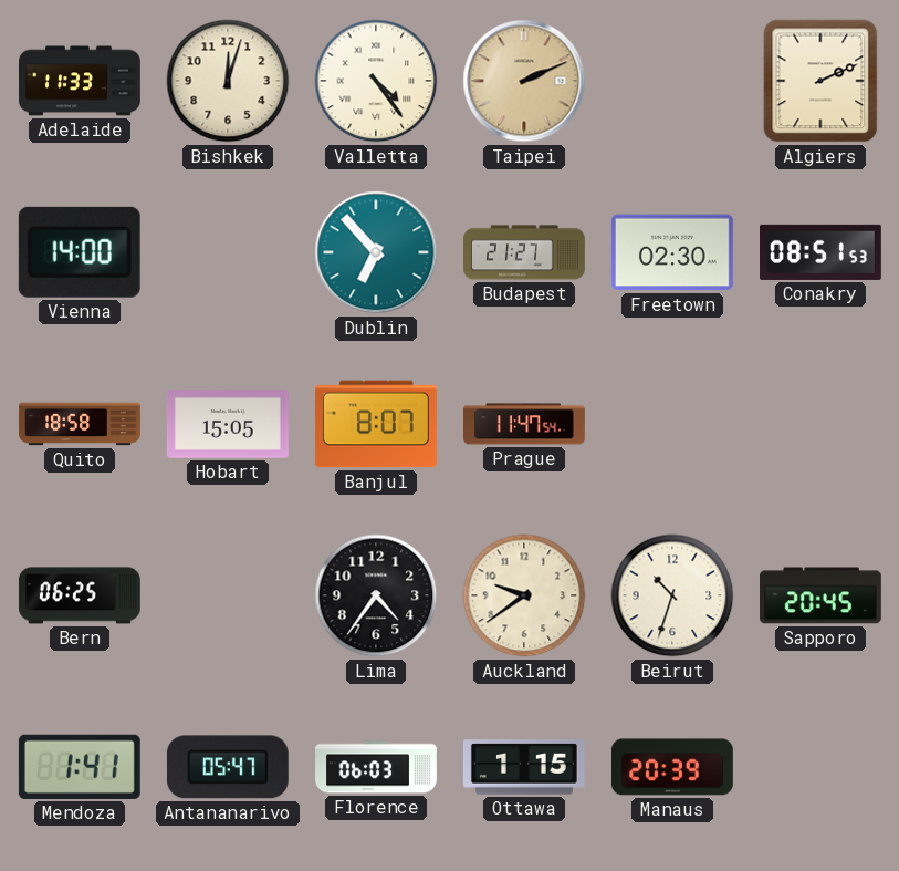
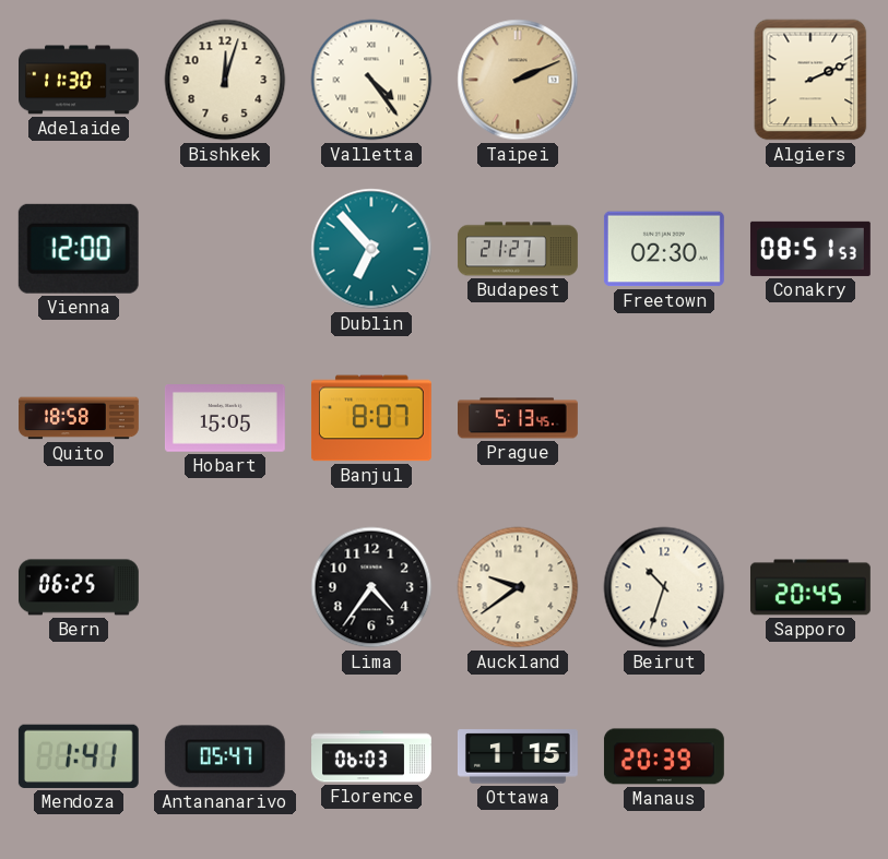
Adelaide: 11:33 -> 11:30
Vienna: 14:00 -> 12:00
Prague: 11:47 -> 5:13
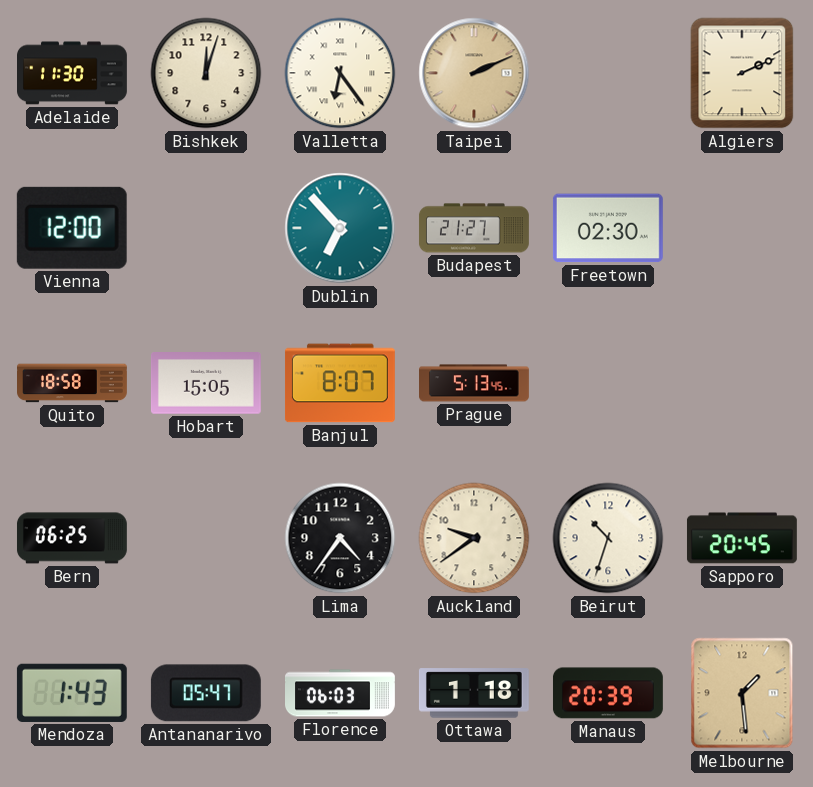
Valletta: 4:24 -> 6:24
Conakry: 08:51 -> none
Mendoza: 1:41 -> 1:43
Ottawa: 1:15 -> 1:18
Melbourne: none -> 1:29
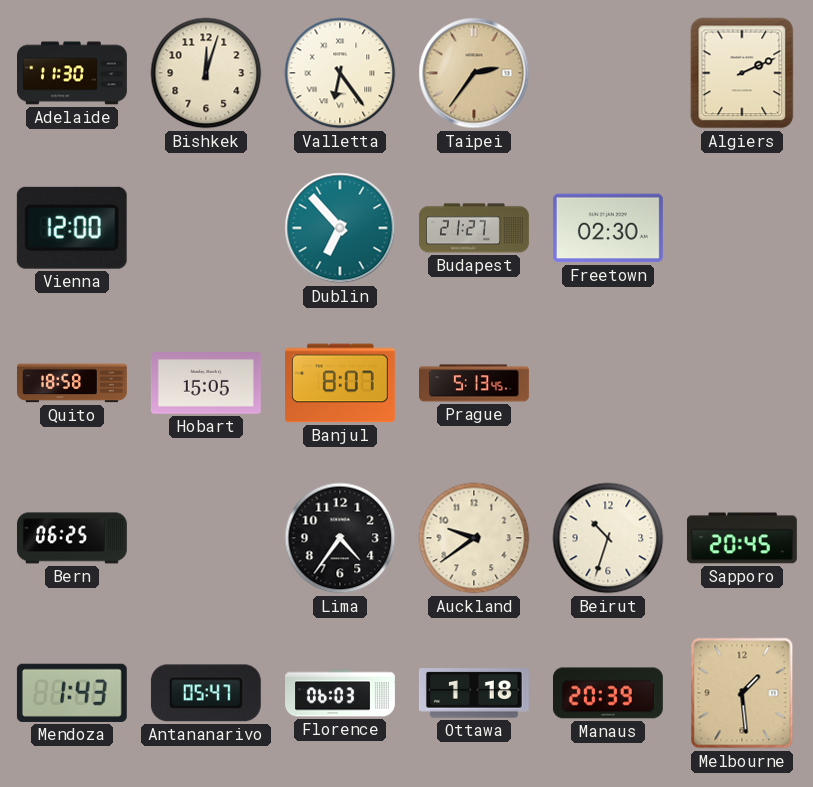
Taipei: 2:11 -> 2:36
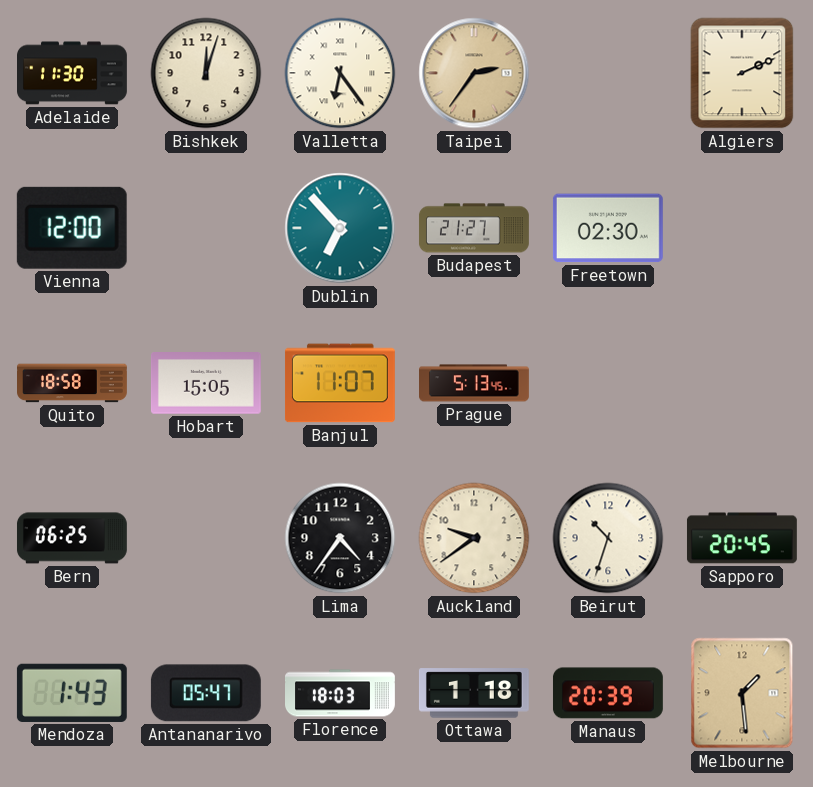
Banjul: 8:07 -> 11:07
Florence: 06:03 -> 18:03
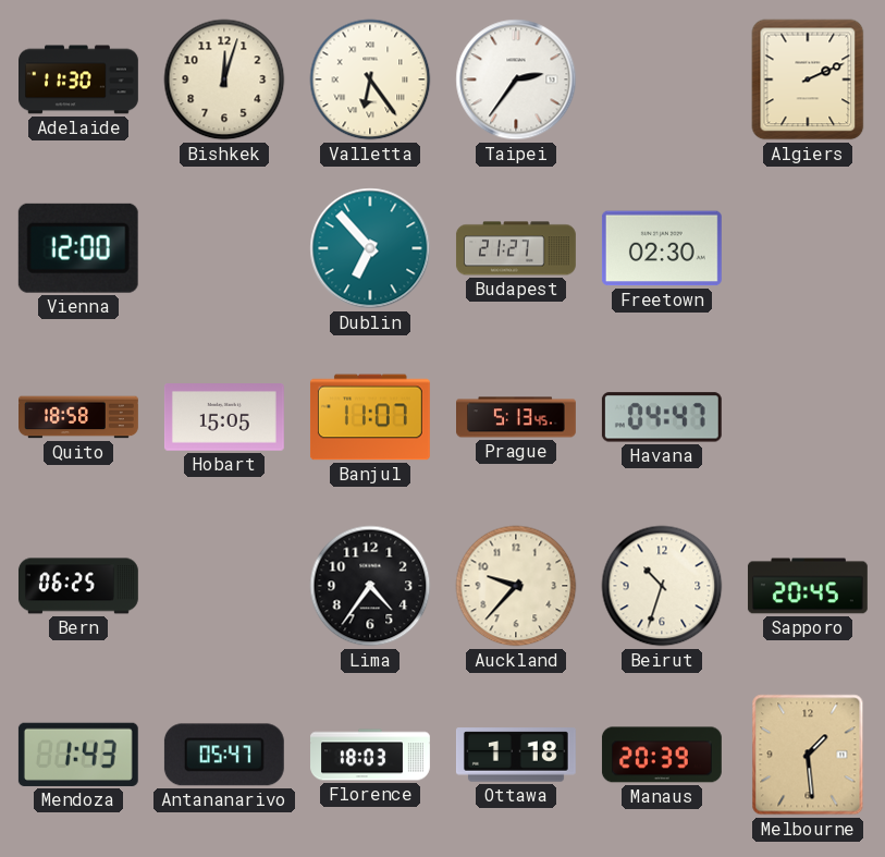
Taipei dial: champagne -> white
Havana: none -> 04:47
Auckland: 9:39 -> 9:37
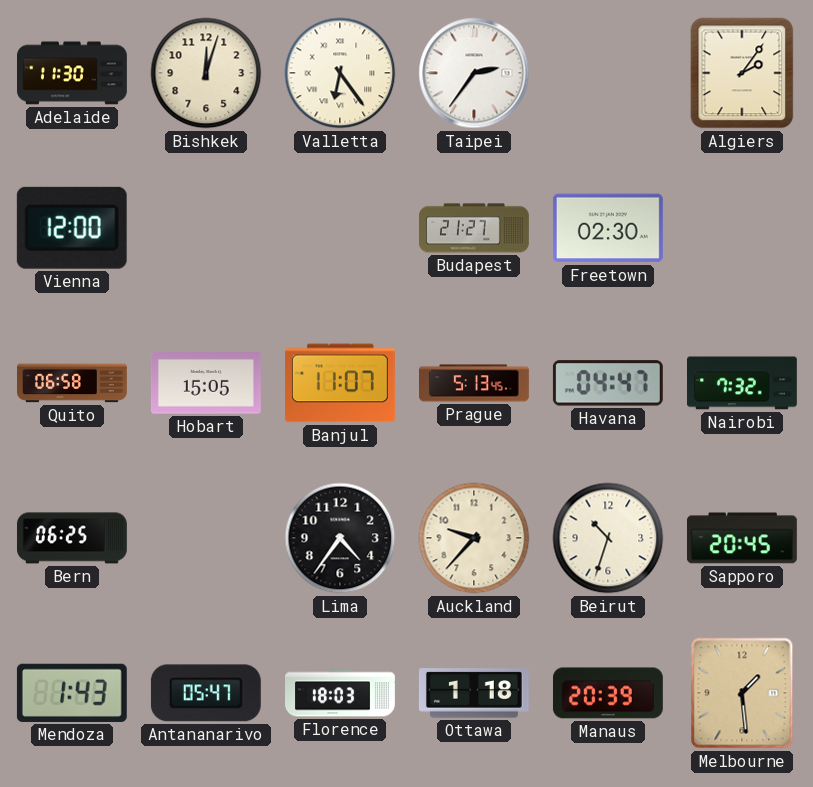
Algiers: 2:11 -> 2:06
Dublin: 6:53 -> none
Quito: 18:58 -> 06:58
Nairobi: none -> 7:32
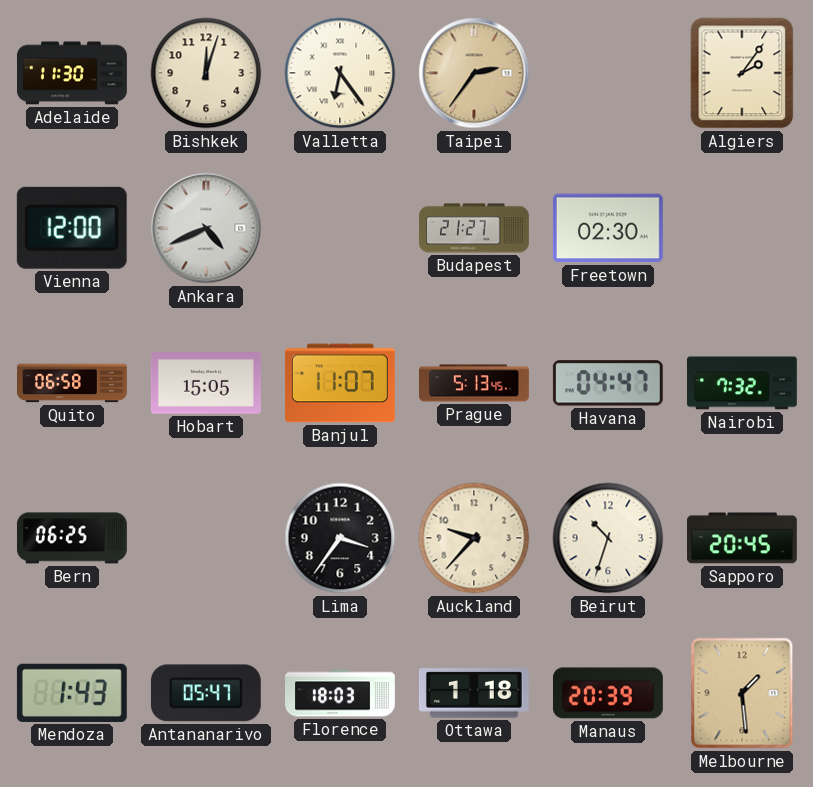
Taipei dial: white -> champagne
Ankara: none -> 4:41
Lima: 4:36 -> 3:36
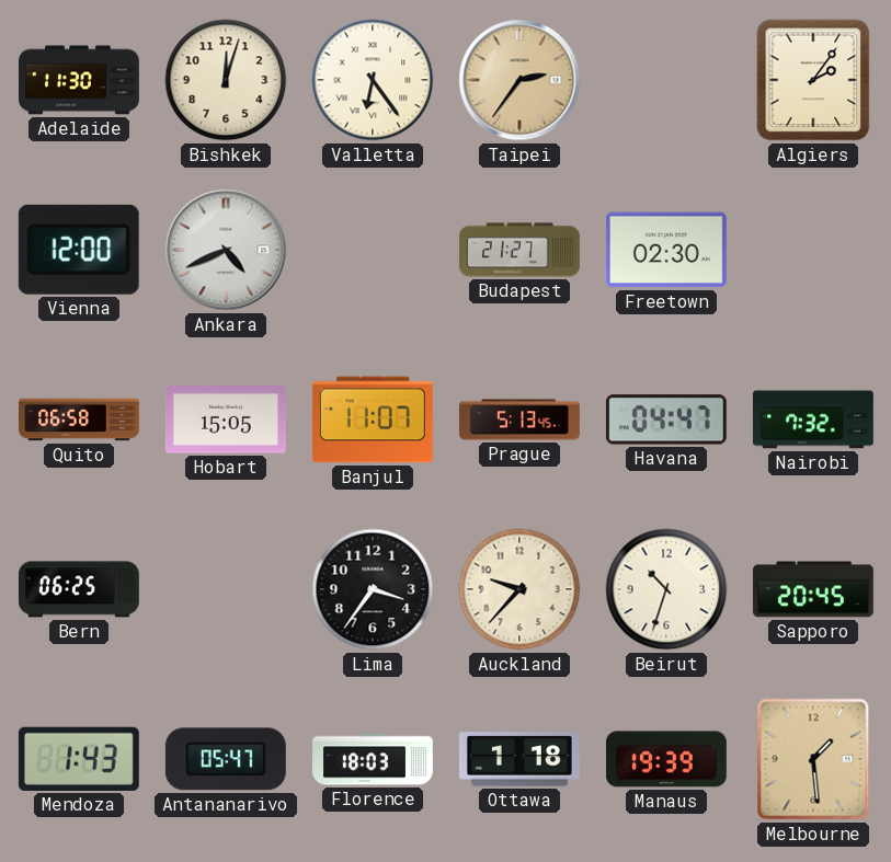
Manaus: 20:39 -> 19:39
